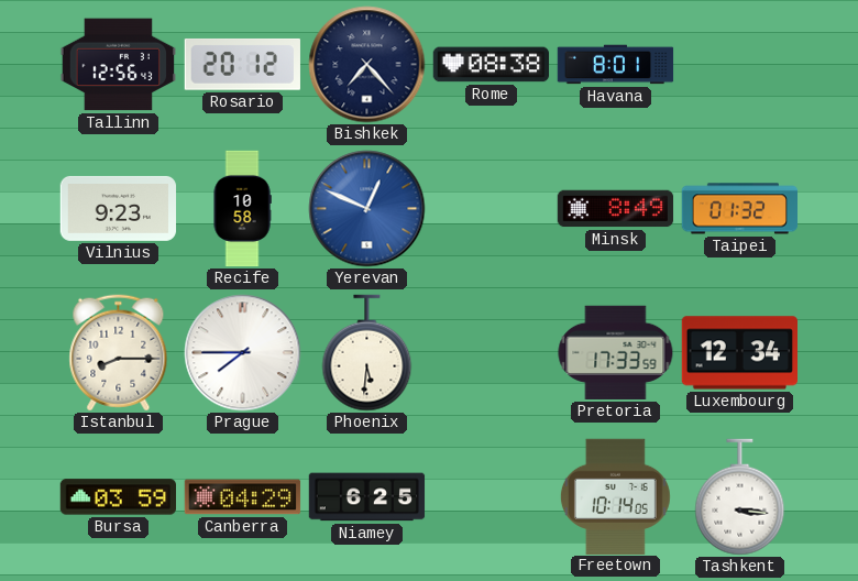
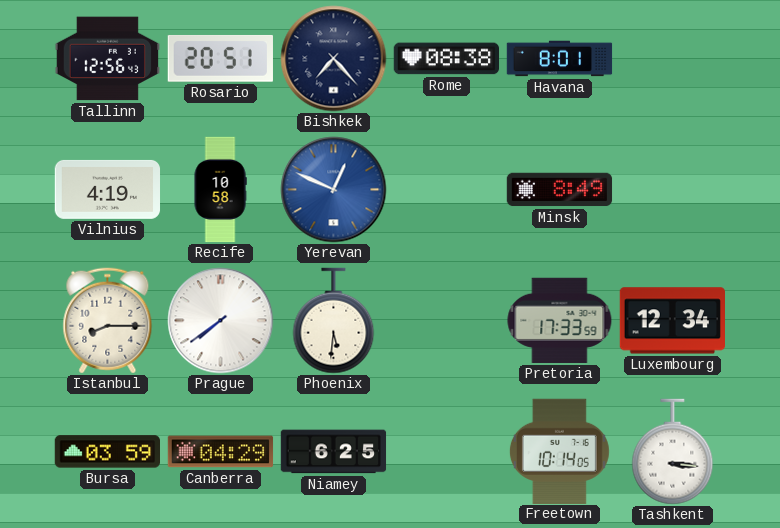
Rosario: 20:12 -> 20:51
Vilnius: 9:23 -> 4:19
Taipei: 01:32 -> none
Prague: 7:45 -> 7:39
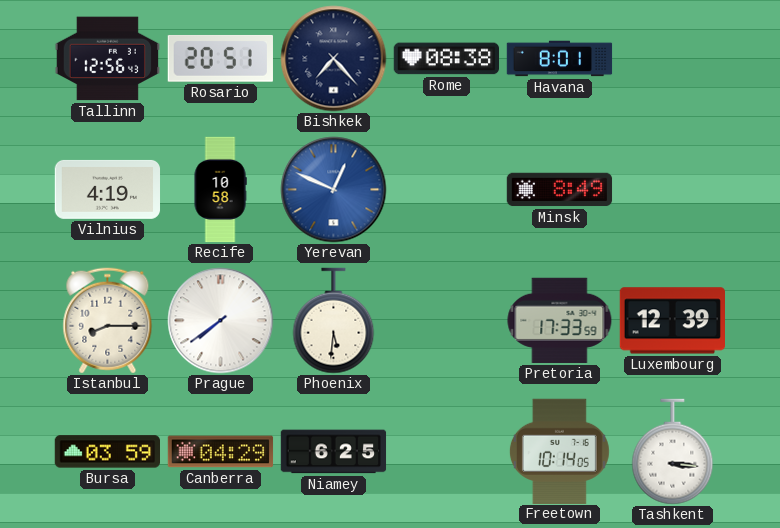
Luxembourg: 12:34 -> 12:39
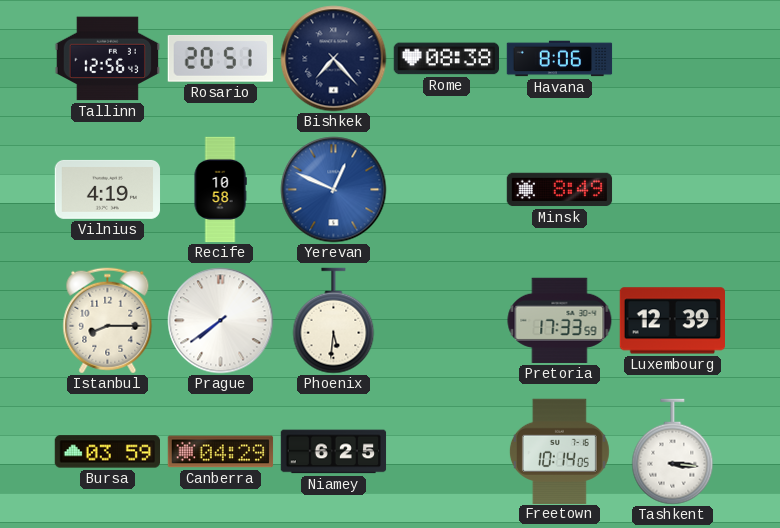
Havana: 8:01 -> 8:06
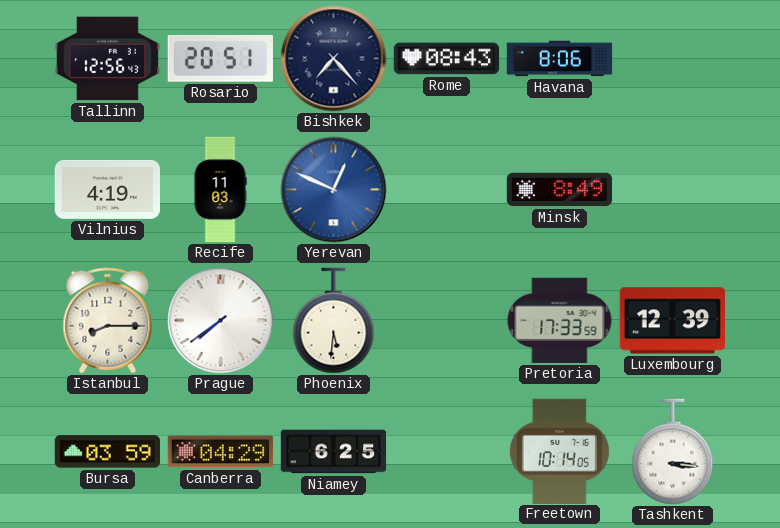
Rome: 08:38 -> 08:43
Recife: 10:58 -> 11:03
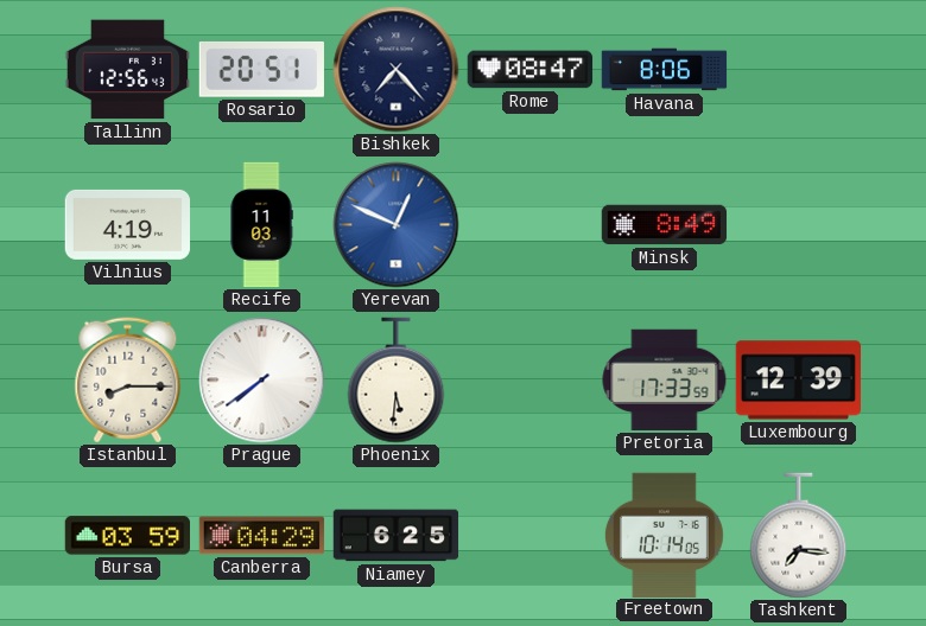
Rome: 08:43 -> 08:47
Tashkent: 3:16 -> 7:16
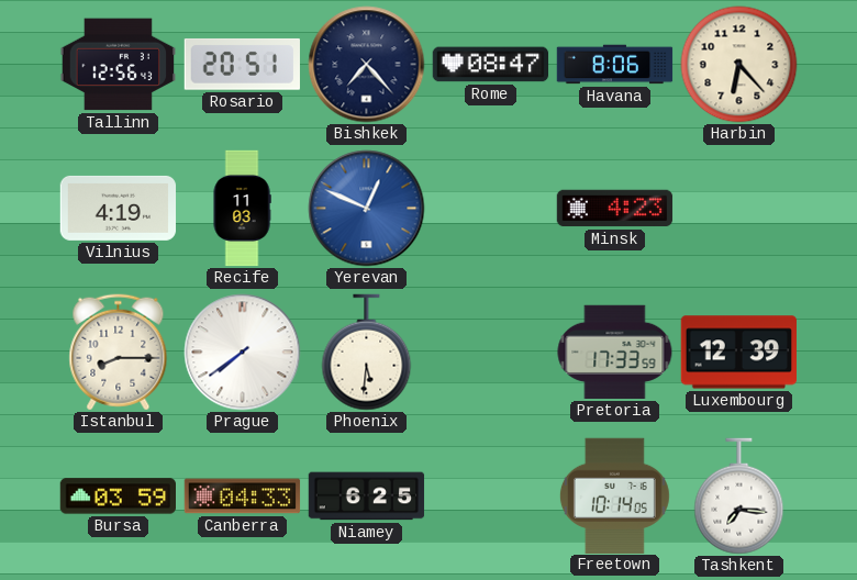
Harbin: none -> 6:23
Minsk: 8:49 -> 4:23
Canberra: 04:29 -> 04:33
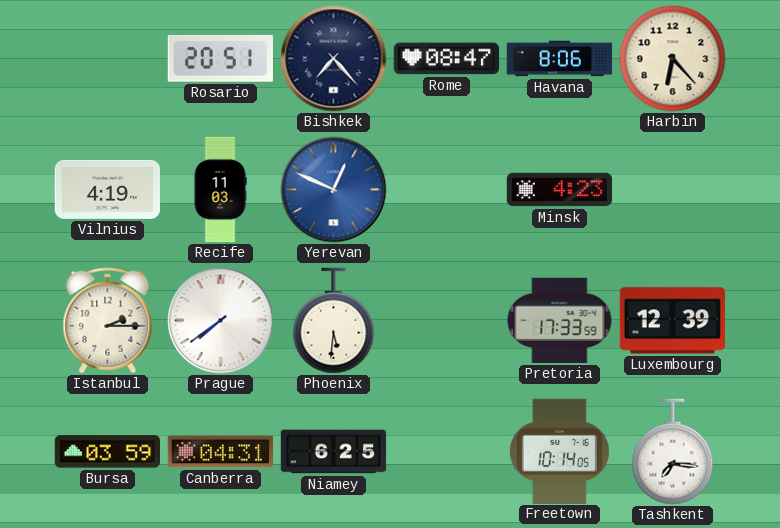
Tallinn: 12:56 -> none
Istanbul: 8:15 -> 2:15
Canberra: 04:33 -> 04:31
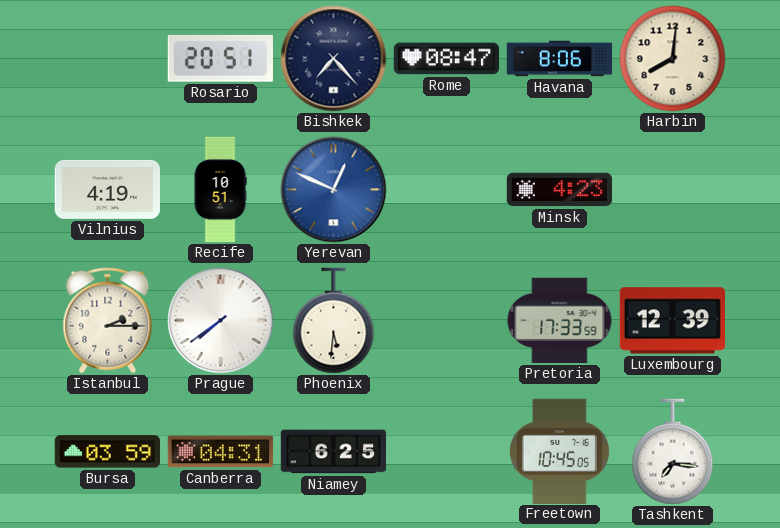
Harbin: 6:23 -> 8:01
Recife: 11:03 -> 10:51
Freetown: 10:14 -> 10:45
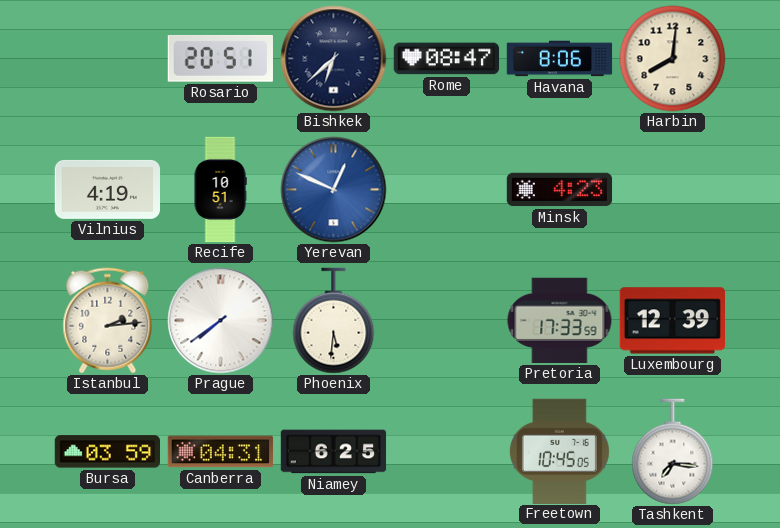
Bishkek: 7:23 -> 6:38
Istanbul: 2:15 -> 2:14
